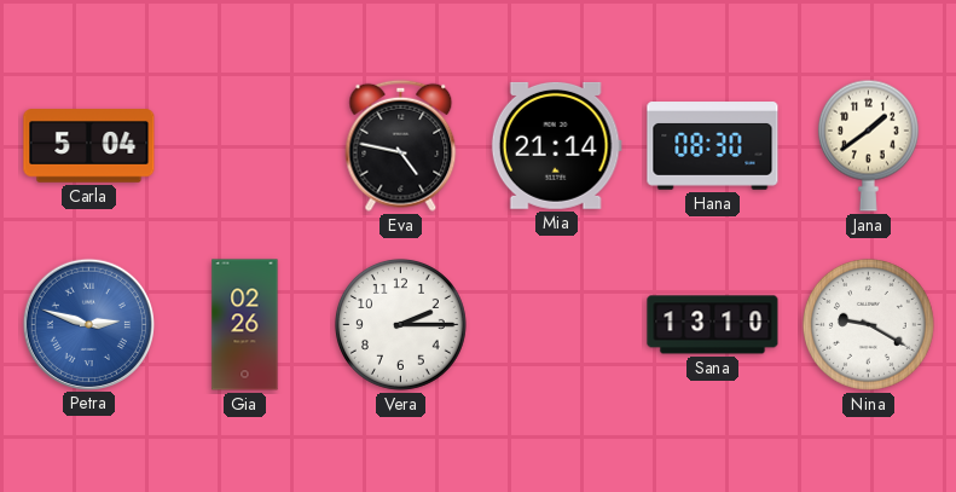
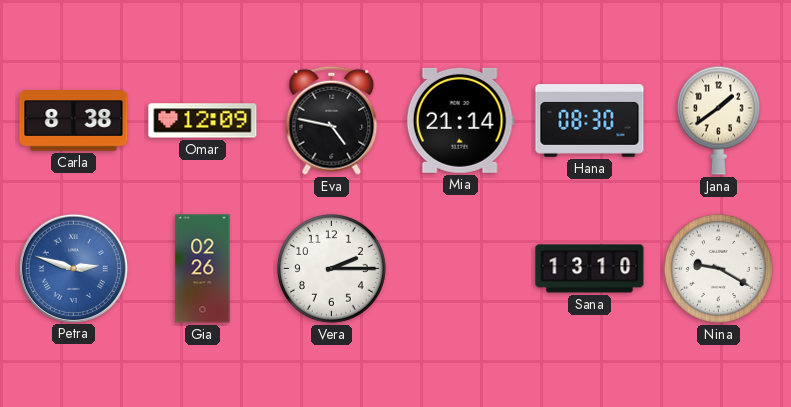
Carla: 5:04 -> 8:38
Omar: none -> 12:09
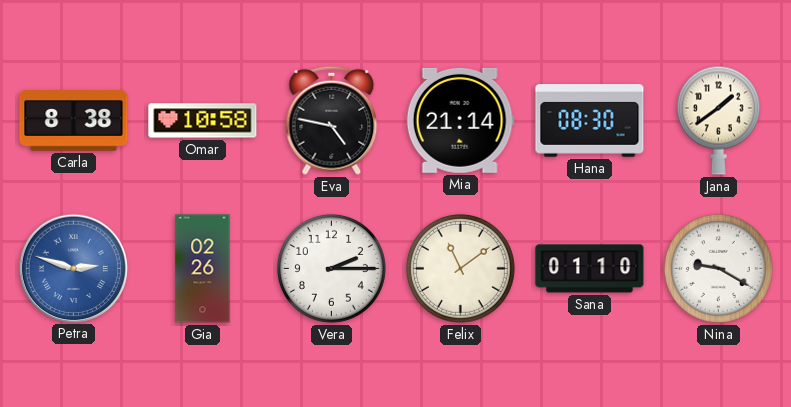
Omar: 12:09 -> 10:58
Felix: none -> 11:09
Sana: 13:10 -> 01:10
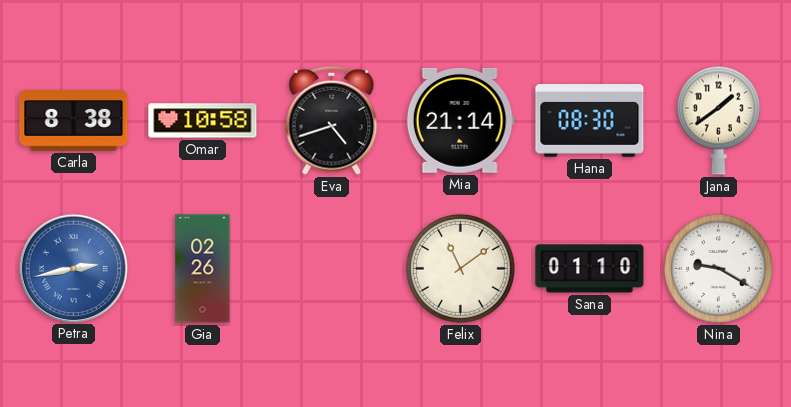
Eva: 4:47 -> 4:42
Petra: 2:48 -> 2:43
Vera: 2:15 -> none
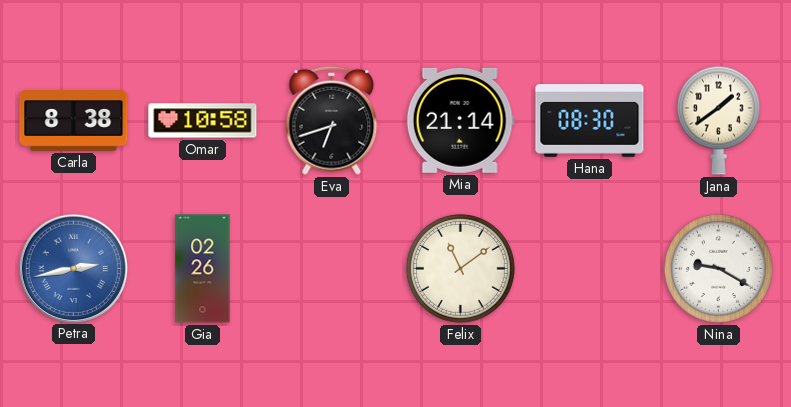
Eva: 4:42 -> 6:42
Sana: 01:10 -> none
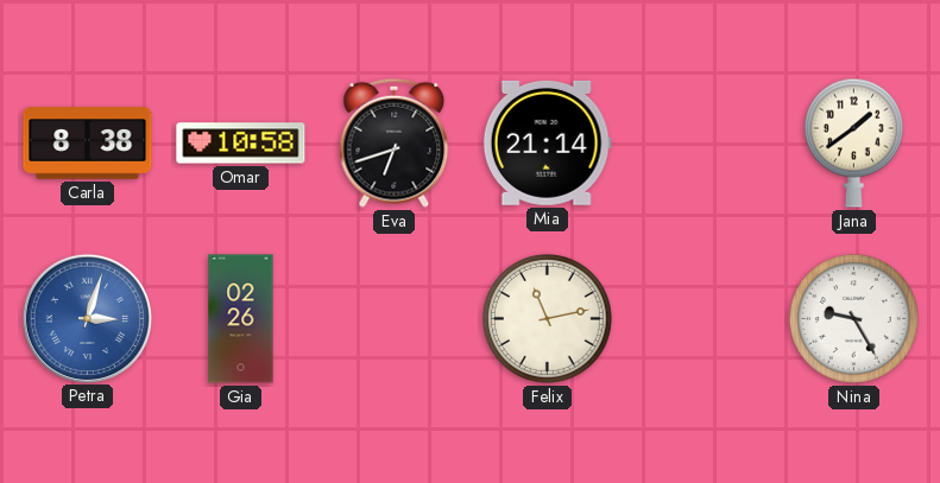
Hana: 08:30 -> none
Petra: 2:43 -> 3:03
Felix: 11:09 -> 11:13
Nina: 9:20 -> 9:25
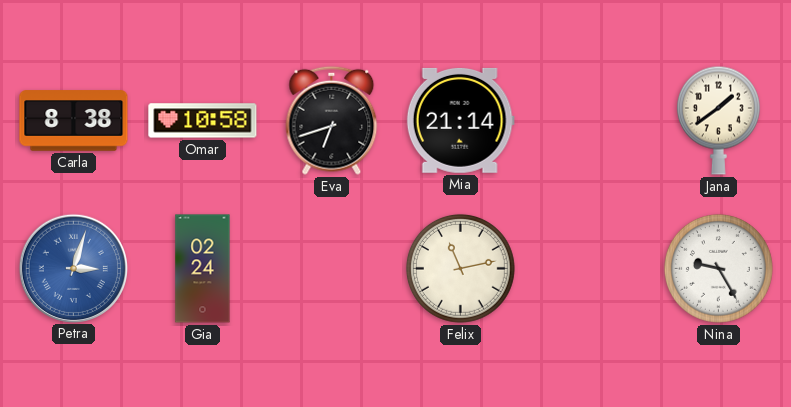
Gia: 02:26 -> 02:24
